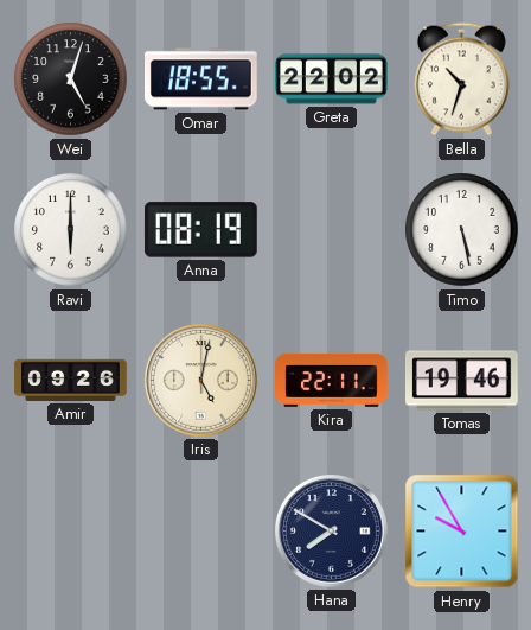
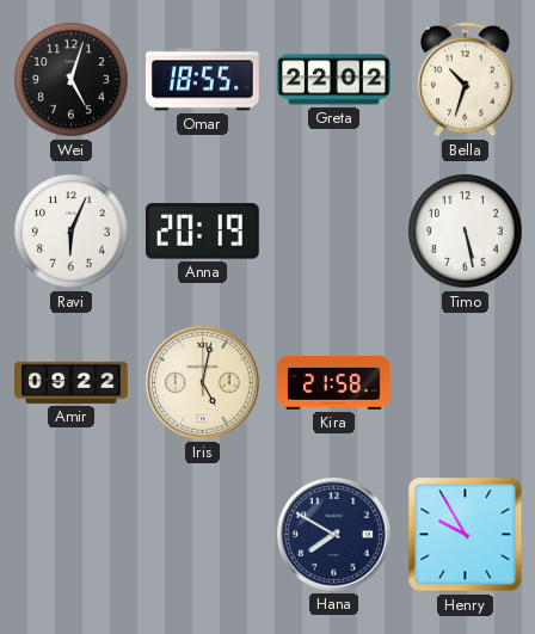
Ravi: 6:00 -> 6:04
Anna: 08:19 -> 20:19
Amir: 09:26 -> 09:22
Kira: 22:11 -> 21:58
Tomas: 19:46 -> none
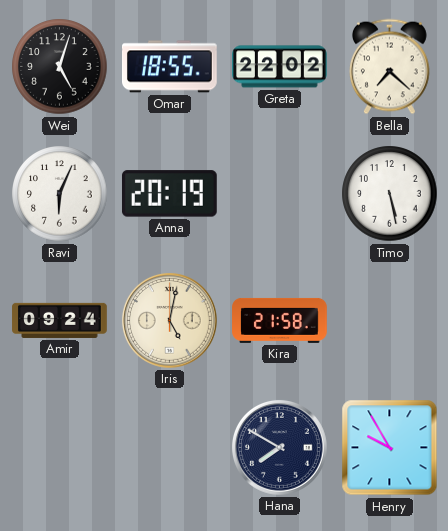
Bella: 10:33 -> 7:22
Amir: 09:22 -> 09:24
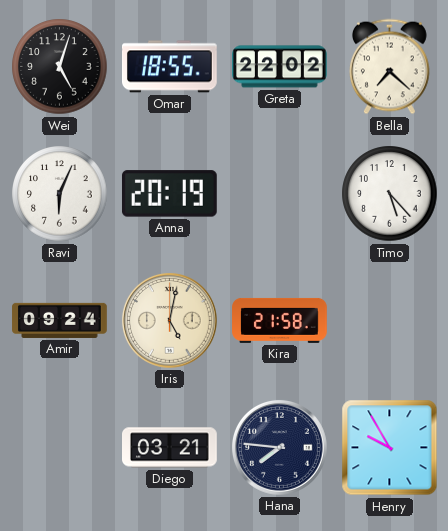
Timo: 5:28 -> 5:23
Diego: none -> 03:21
Hana: 7:50 -> 7:46
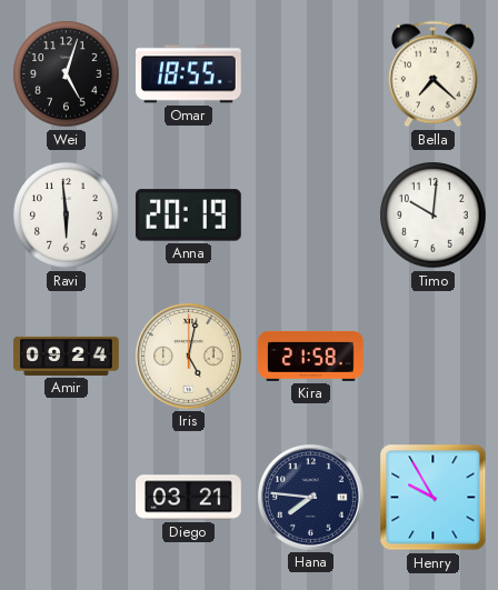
Greta: 22:02 -> none
Ravi: 6:04 -> 5:59
Timo: 5:23 -> 10:01
